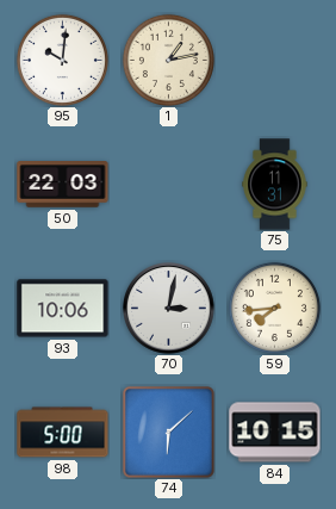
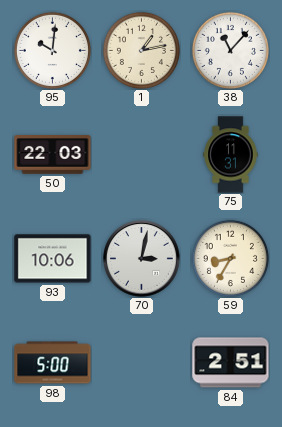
38: none -> 11:07
59: 7:44 -> 8:35
74: 6:08 -> none
84: 10:15 -> 2:51
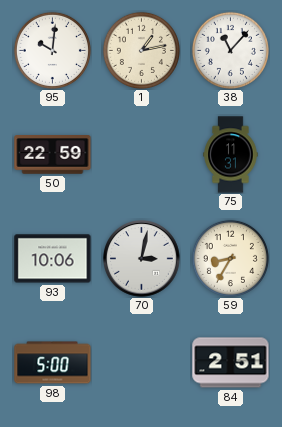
50: 22:03 -> 22:59
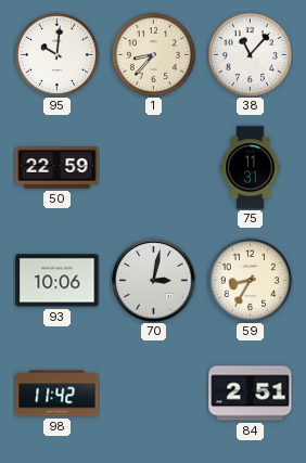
1: 1:13 -> 8:37
98: 5:00 -> 11:42
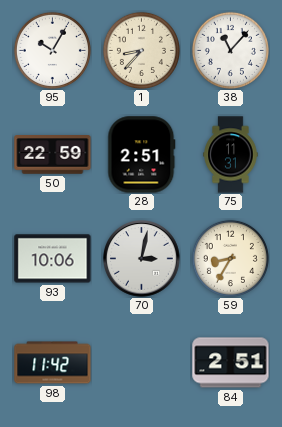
95: 10:01 -> 10:05
28: none -> 2:51
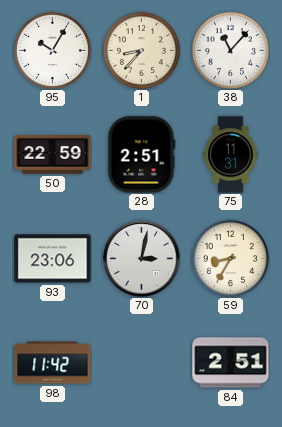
93: 10:06 -> 23:06
